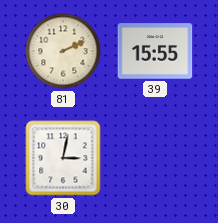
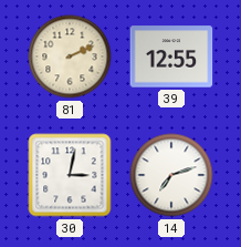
39: 15:55 -> 12:55
14: none -> 7:12
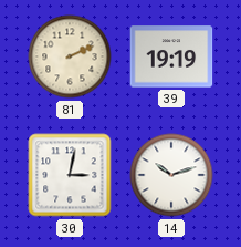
39: 12:55 -> 19:19
14: 7:12 -> 10:12
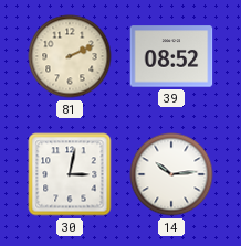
39: 19:19 -> 08:52
14: 10:12 -> 10:14
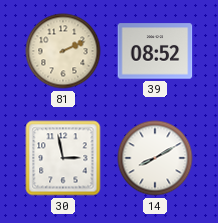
30: 3:02 -> 2:58
14: 10:14 -> 8:10
